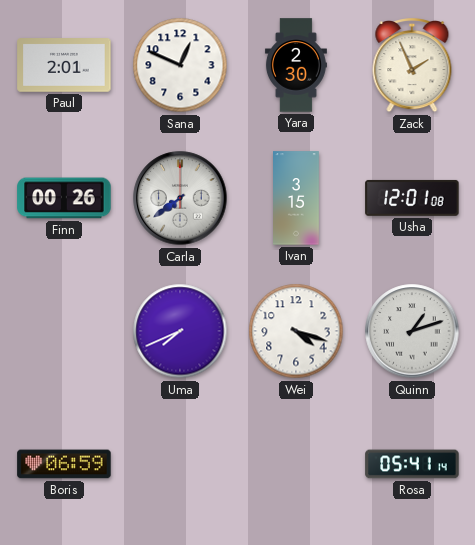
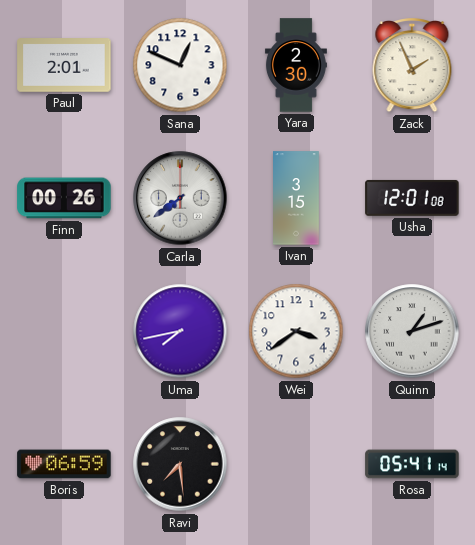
Uma: 7:41 -> 7:43
Wei: 4:18 -> 3:39
Ravi: none -> 7:29
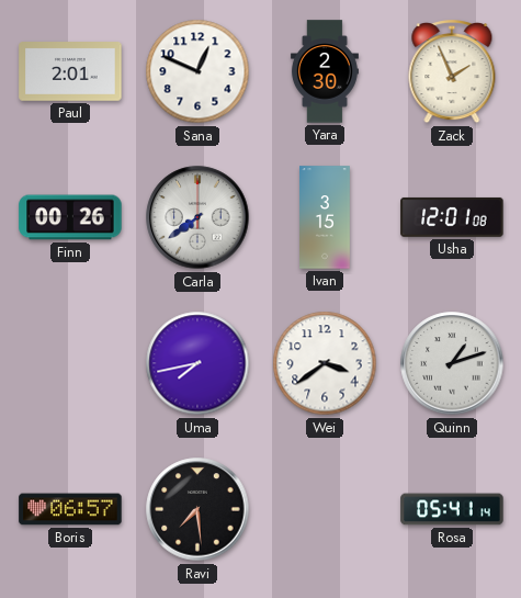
Boris: 06:59 -> 06:57
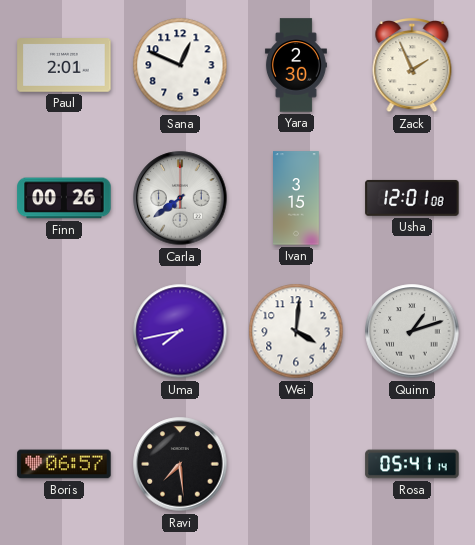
Wei: 3:39 -> 4:01
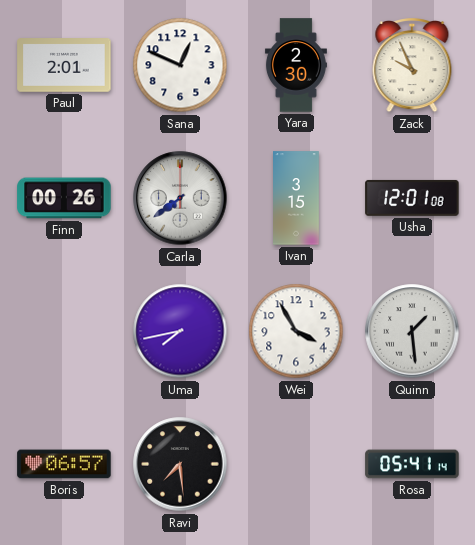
Zack: 1:56 -> 9:56
Wei: 4:01 -> 3:55
Quinn: 1:12 -> 1:29
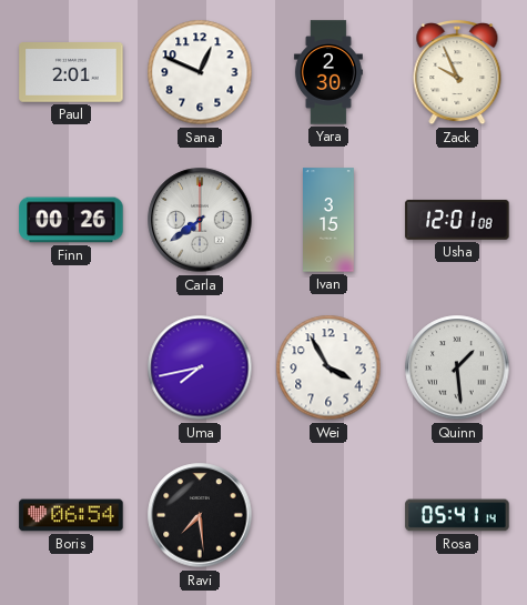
Boris: 06:57 -> 06:54
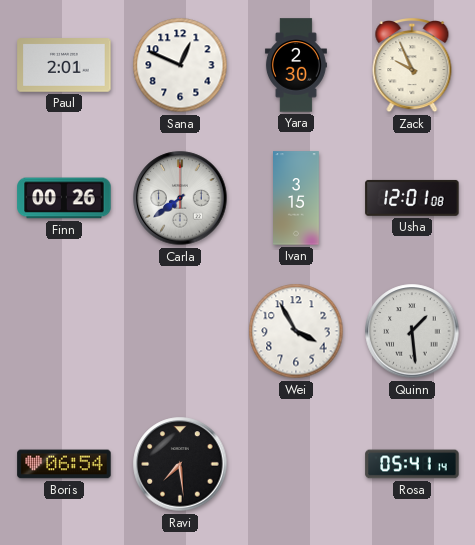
Uma: 7:43 -> none
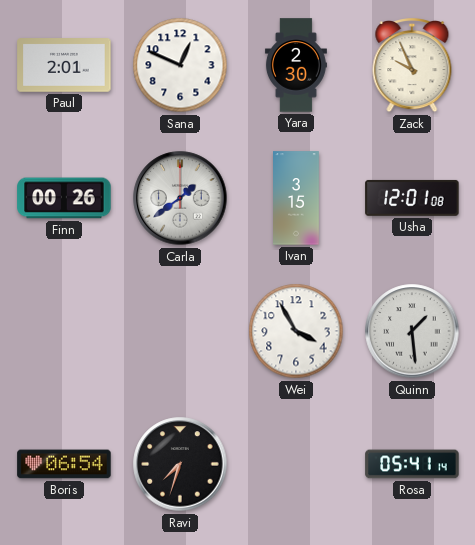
Carla: 7:39 -> 1:39
Ravi: 7:29 -> 7:33
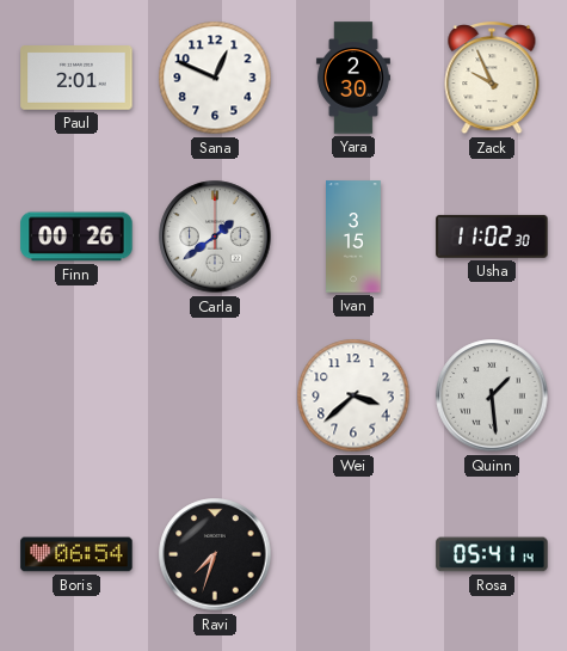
Usha: 12:01 -> 11:02
Wei: 3:55 -> 3:38
